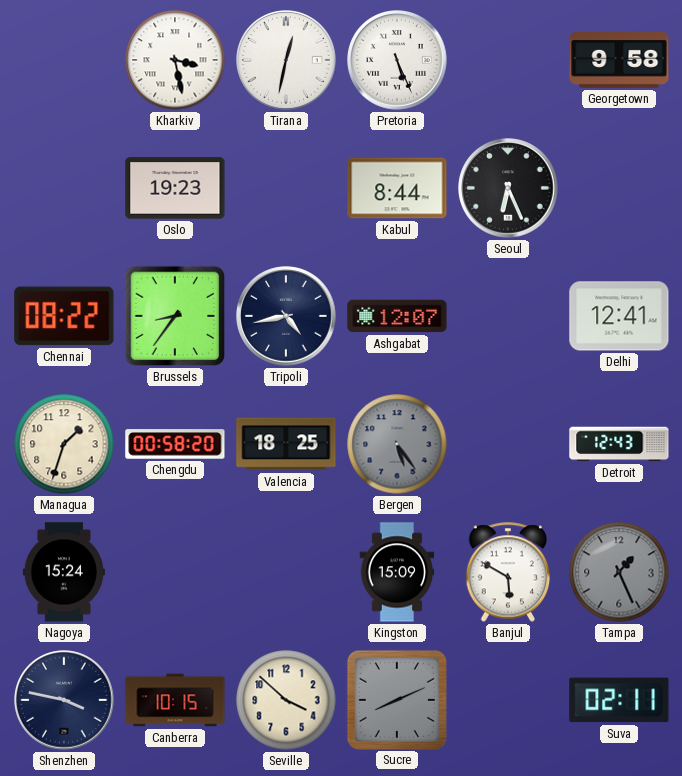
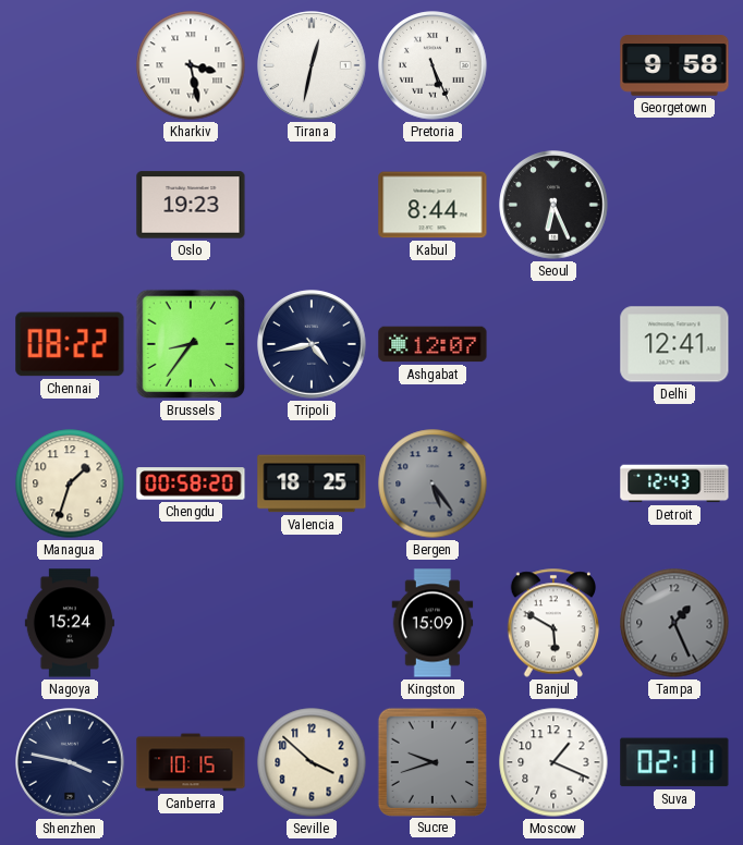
Sucre: 8:11 -> 9:42
Moscow: none -> 1:19
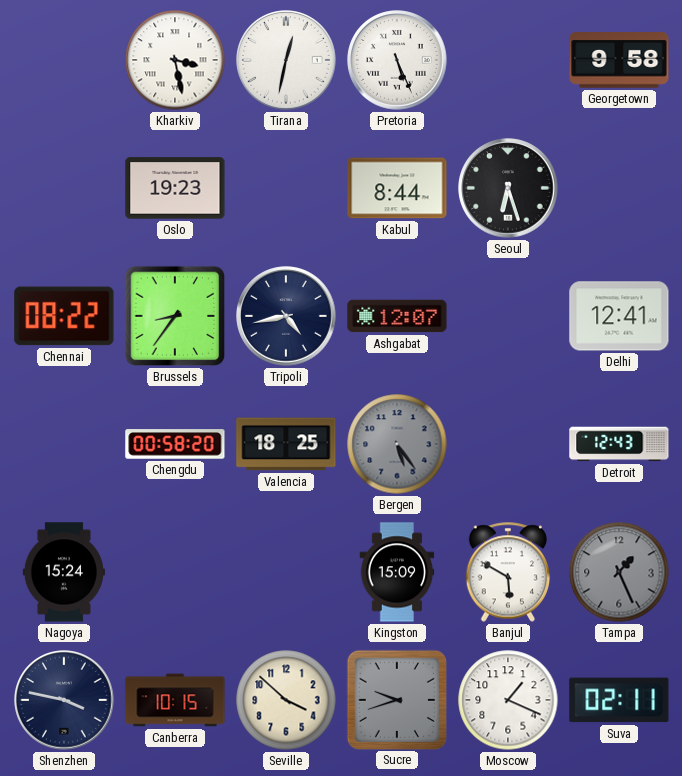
Seoul: 6:26 -> 6:27
Managua: 1:33 -> none
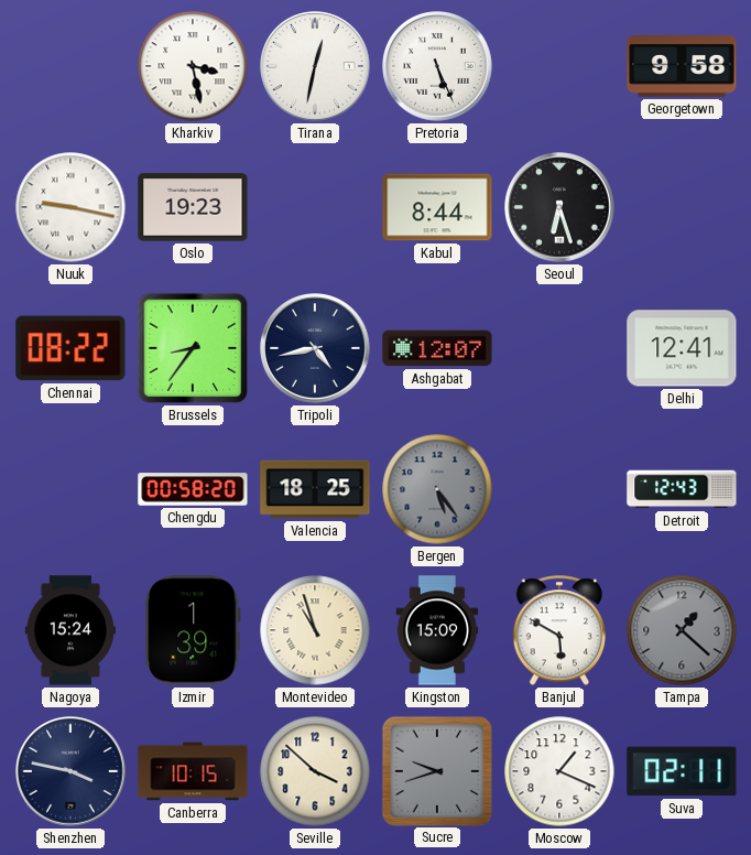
Nuuk: none -> 9:17
Izmir: none -> 1:39
Montevideo: none -> 10:57
Tampa: 1:26 -> 1:22
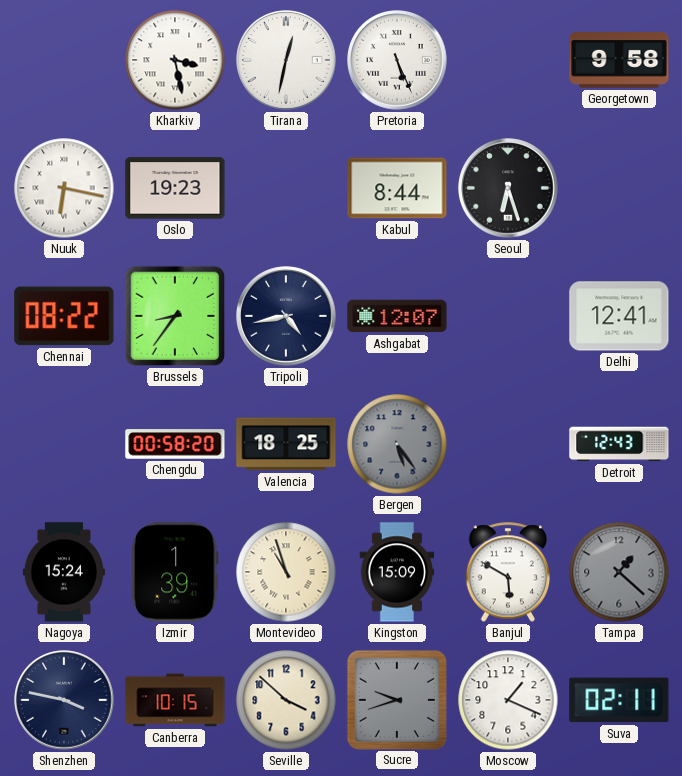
Nuuk: 9:17 -> 6:17
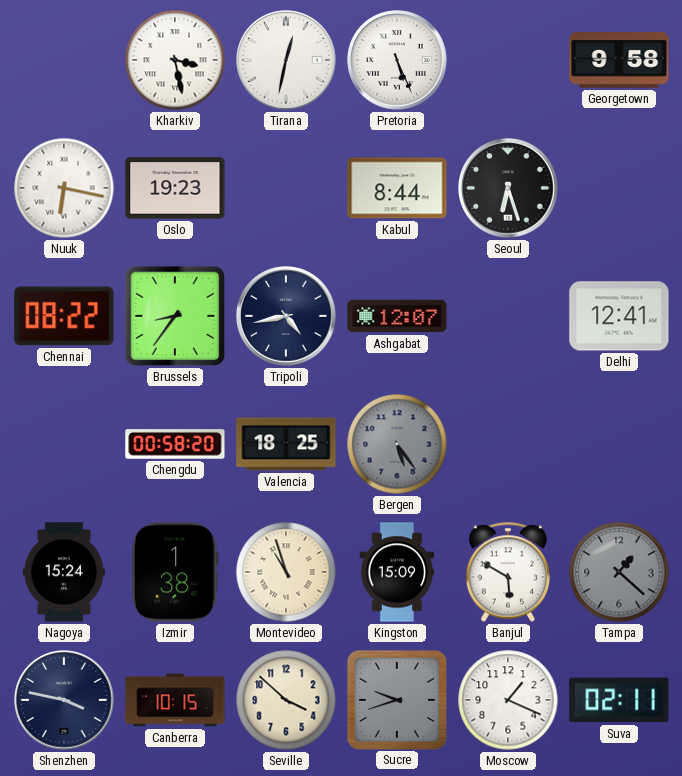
Detroit: 12:43 -> none
Izmir: 1:39 -> 1:38
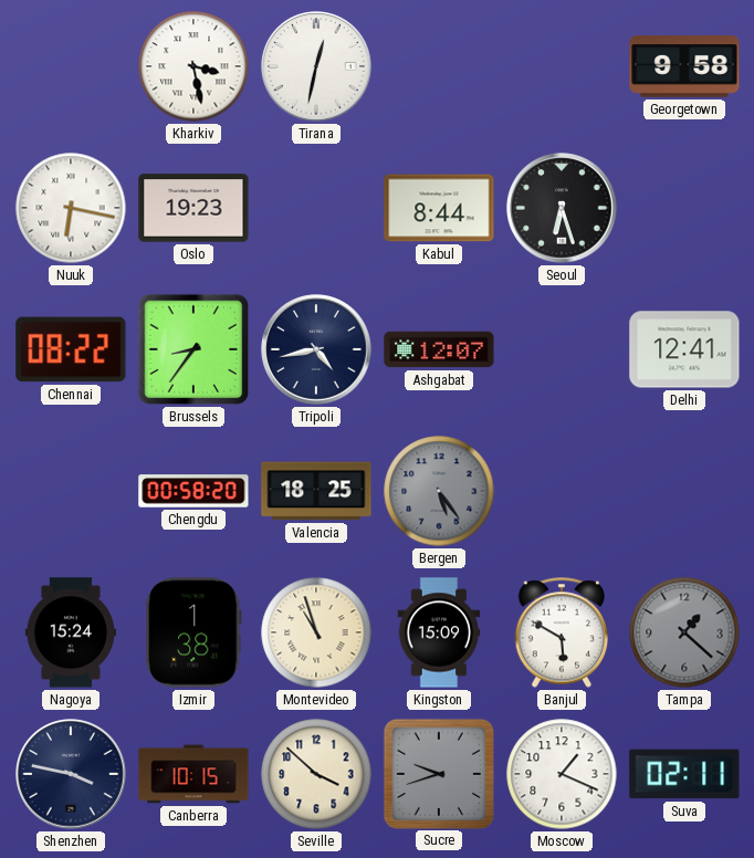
Pretoria: 5:26 -> none
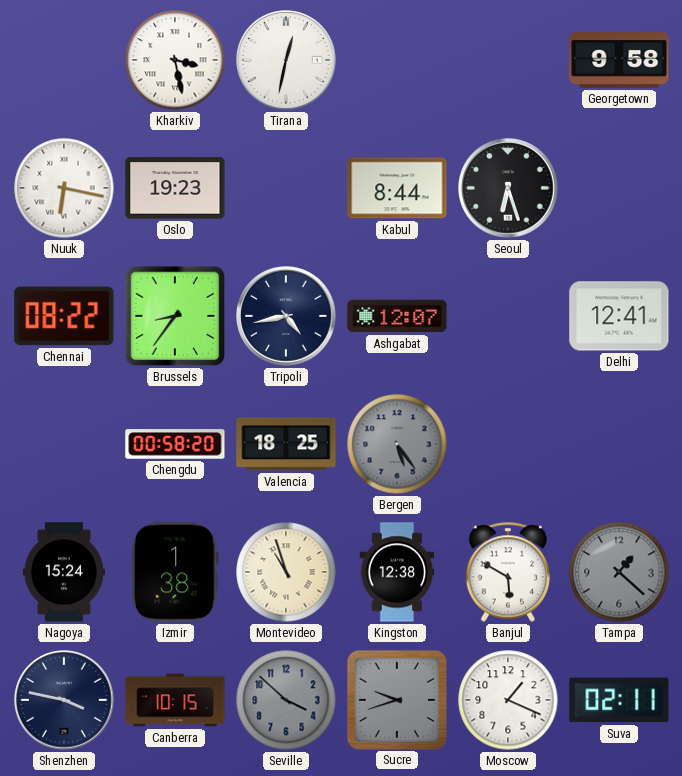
Kingston: 15:09 -> 12:38
Seville dial: cream -> grey
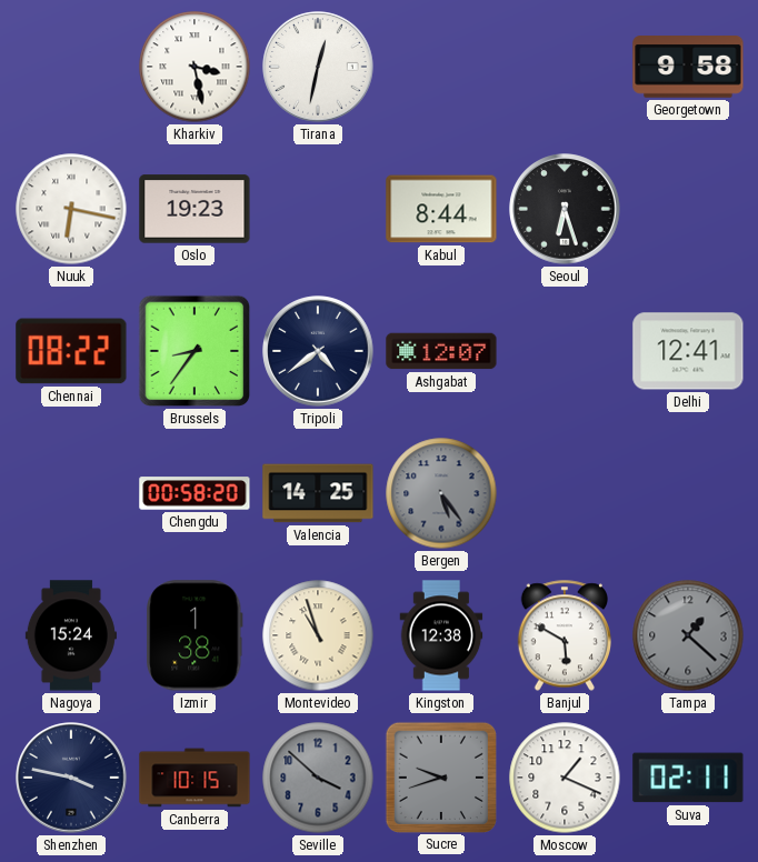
Tripoli: 4:43 -> 4:39
Valencia: 18:25 -> 14:25
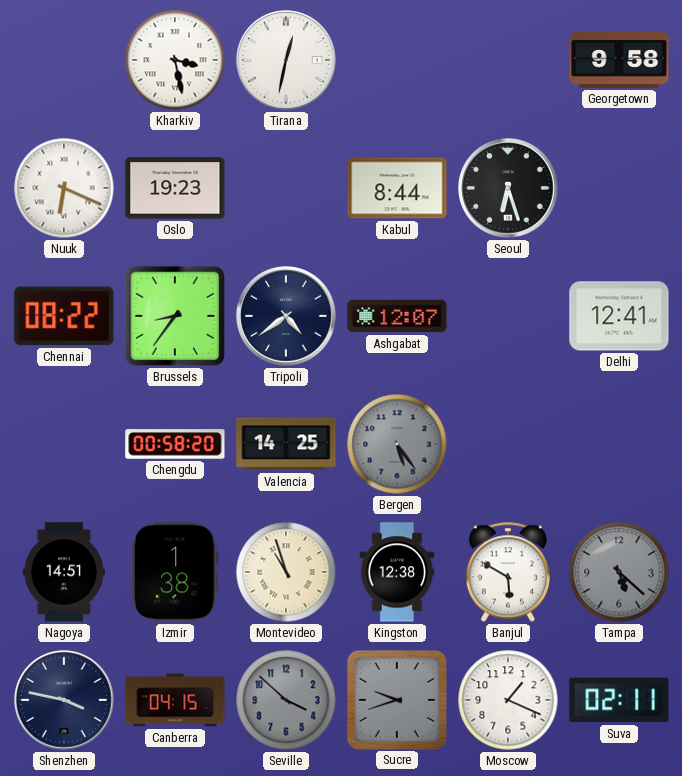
Nuuk: 6:17 -> 6:19
Nagoya: 15:24 -> 14:51
Tampa: 1:22 -> 5:22
Canberra: 10:15 -> 04:15
